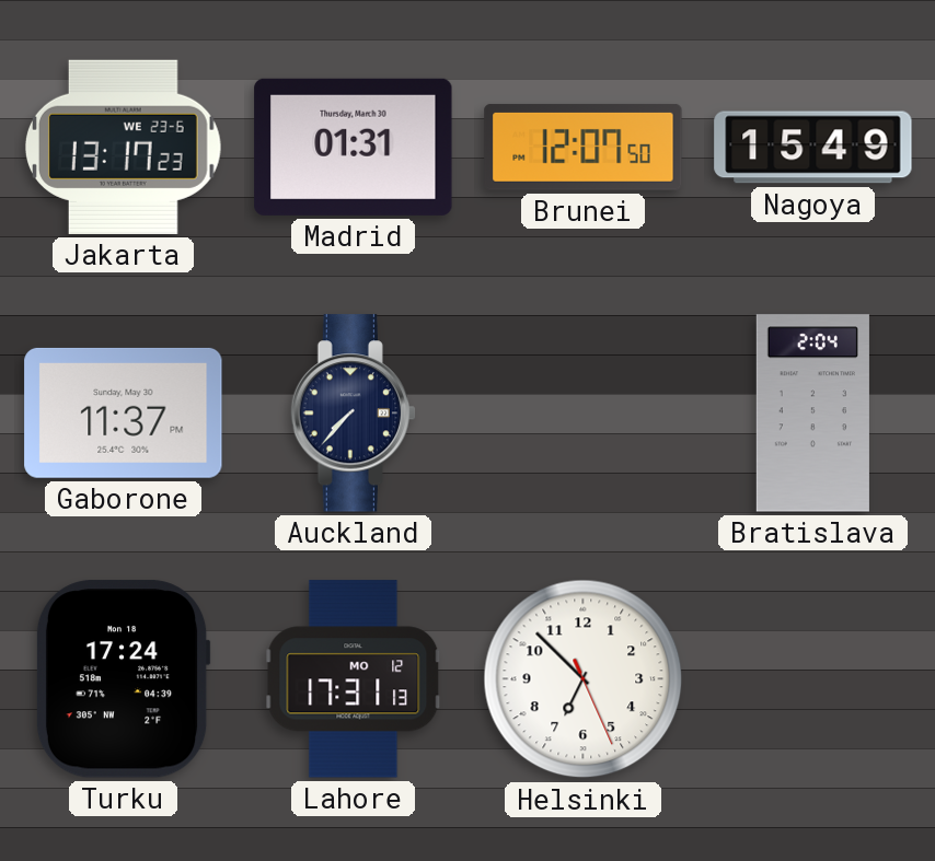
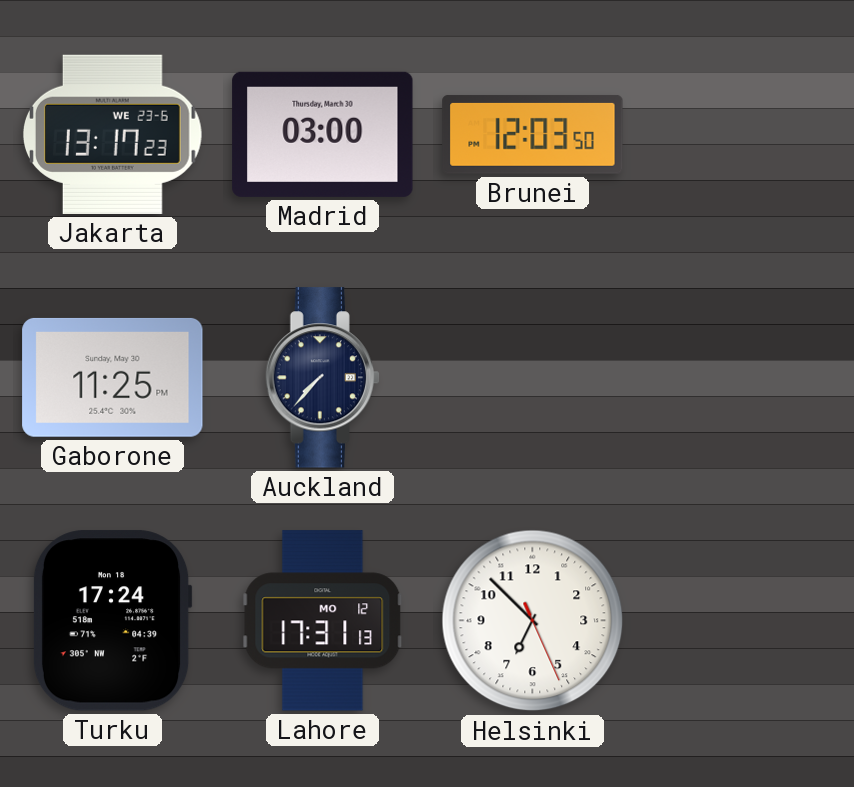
Madrid: 01:31 -> 03:00
Brunei: 12:07 -> 12:03
Nagoya: 15:49 -> none
Gaborone: 11:37 -> 11:25
Bratislava: 2:04 -> none
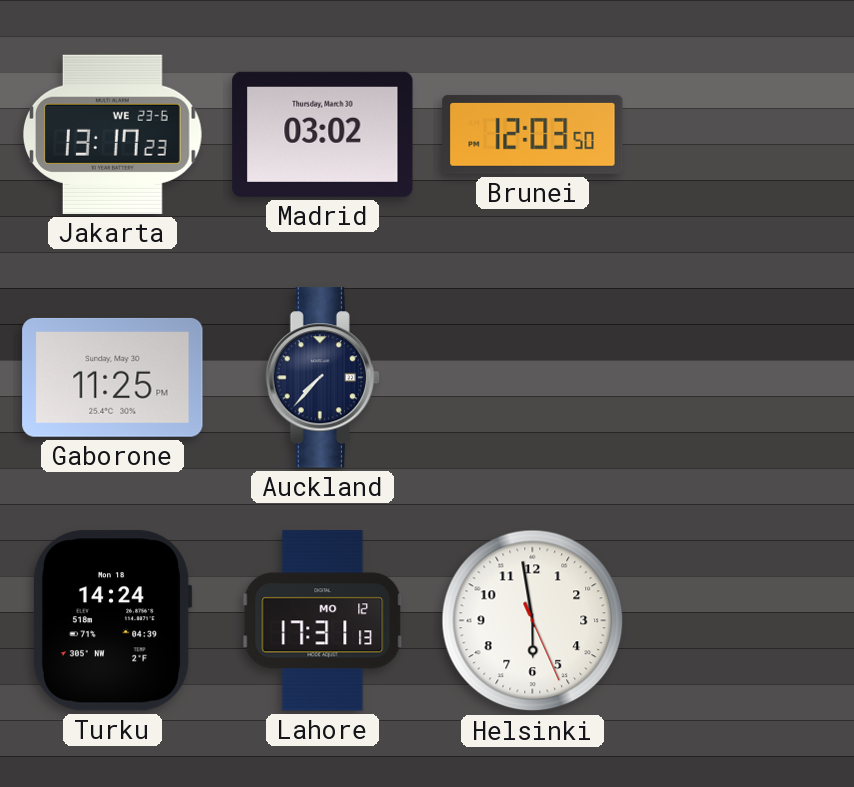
Madrid: 03:00 -> 03:02
Turku: 17:24 -> 14:24
Helsinki: 6:52 -> 5:58
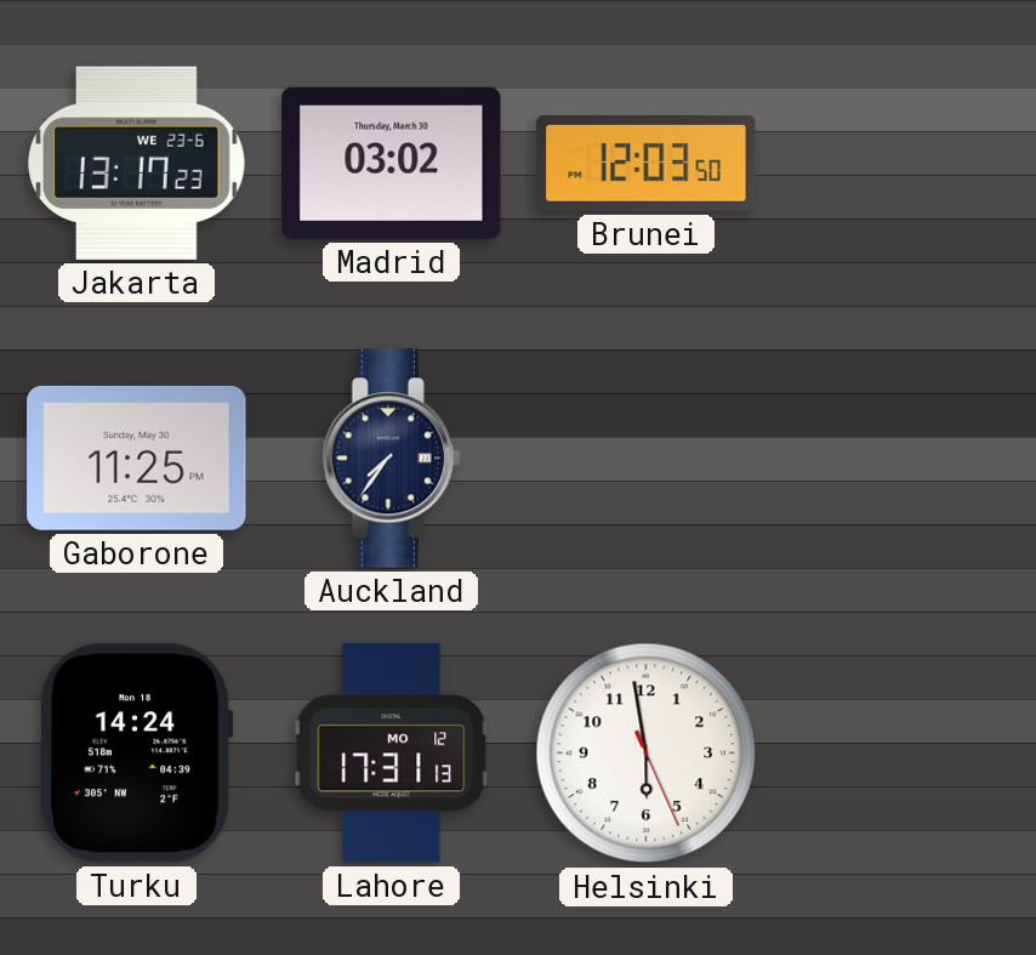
Auckland: 7:37 -> 7:36
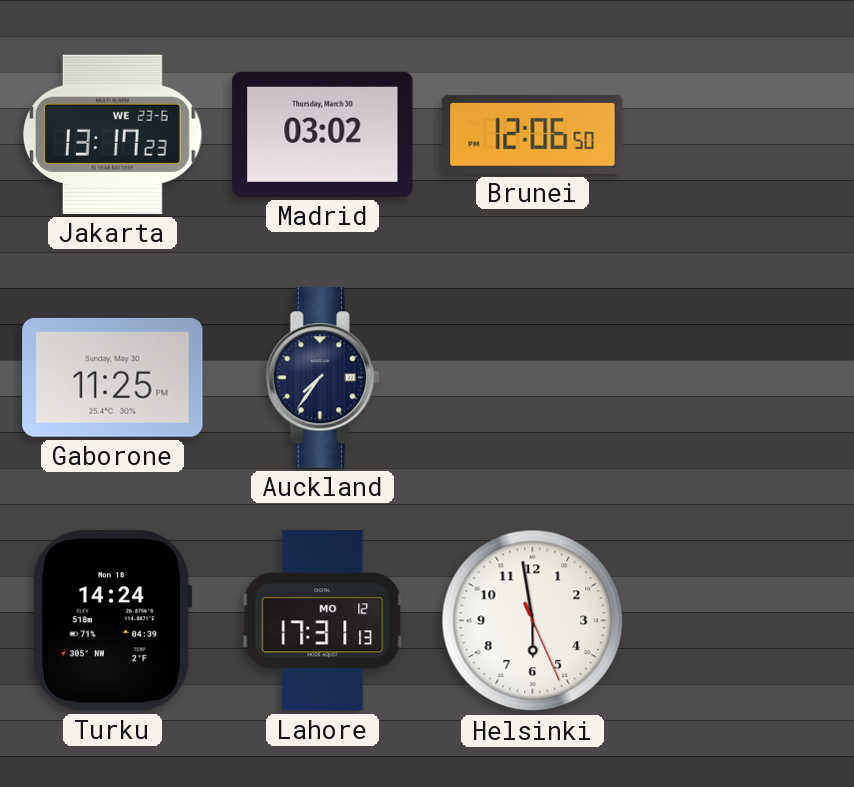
Brunei: 12:03 -> 12:06
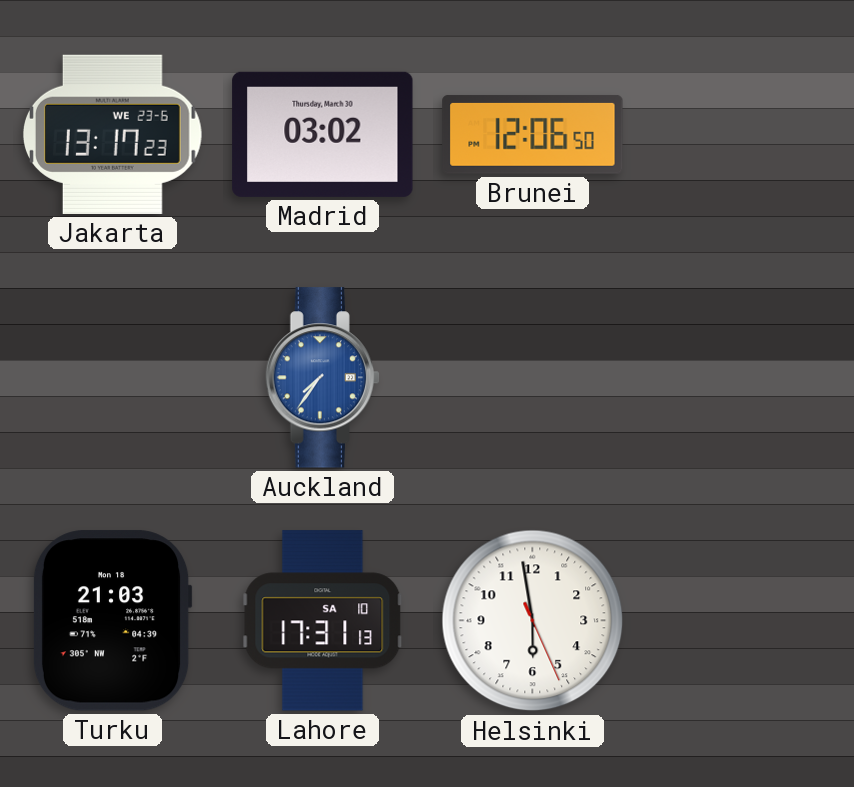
Gaborone: 11:25 -> none
Auckland dial: navy -> blue
Turku: 14:24 -> 21:03
Lahore date: MO 12 -> SA 10
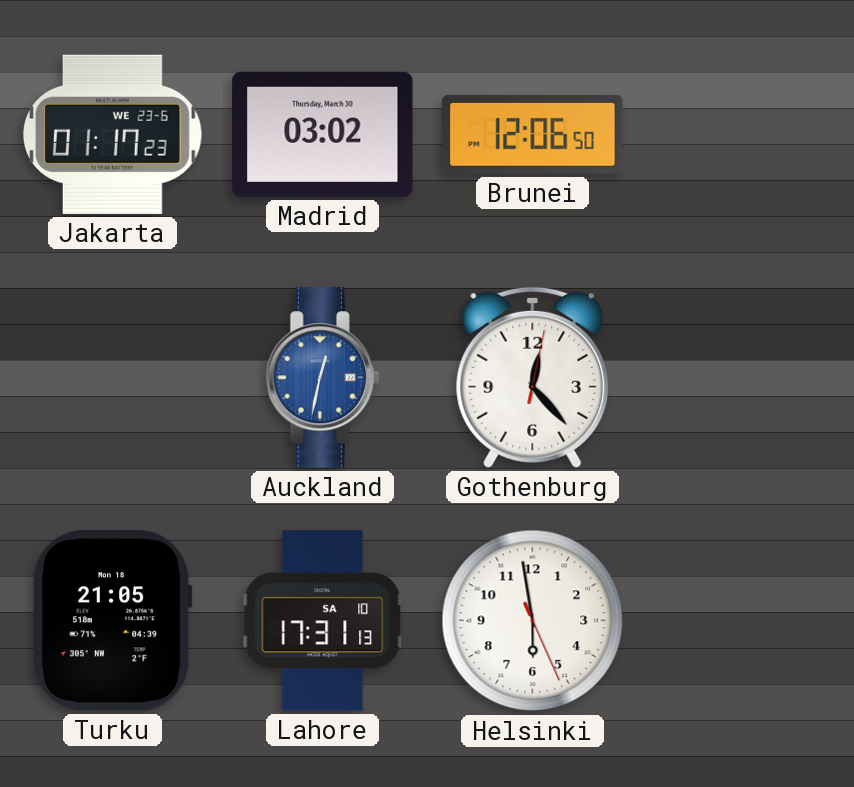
Jakarta: 13:17 -> 01:17
Auckland: 7:36 -> 12:32
Gothenburg: none -> 12:23
Turku: 21:03 -> 21:05
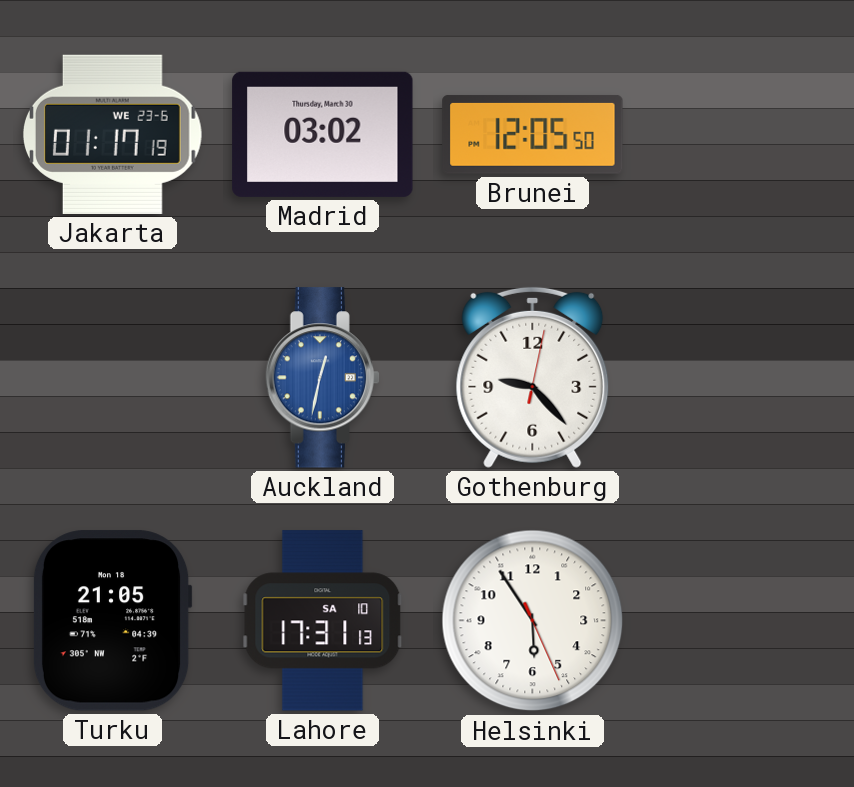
Jakarta: 01:17:23 -> 01:17:19
Brunei: 12:06 -> 12:05
Gothenburg: 12:23 -> 9:23
Helsinki: 5:58 -> 5:54
